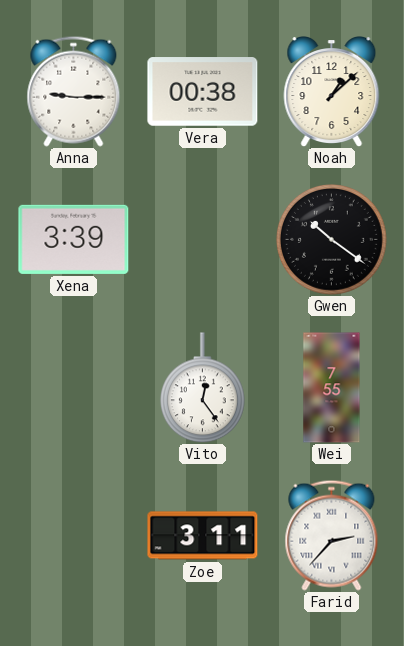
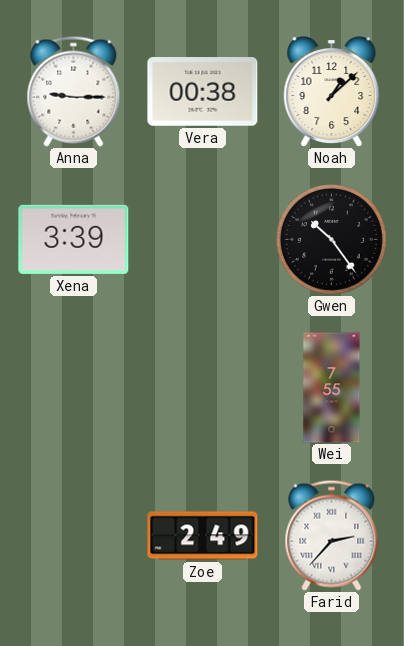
Gwen: 10:21 -> 10:24
Vito: 12:24 -> none
Zoe: 3:11 -> 2:49
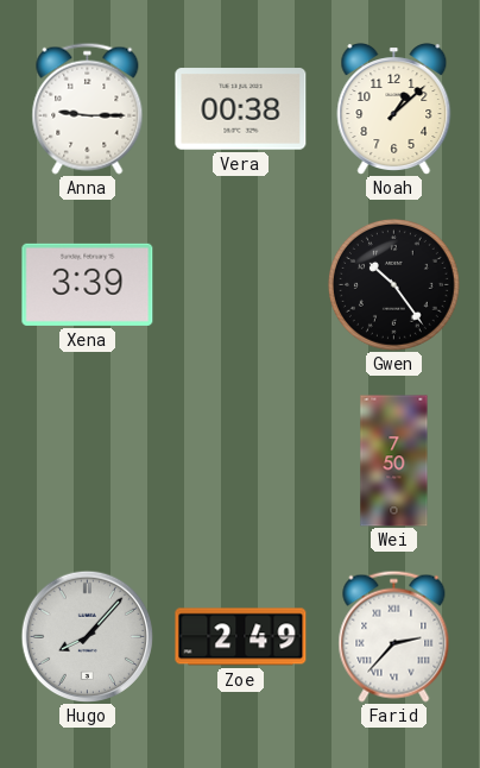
Wei: 7:55 -> 7:50
Hugo: none -> 8:07
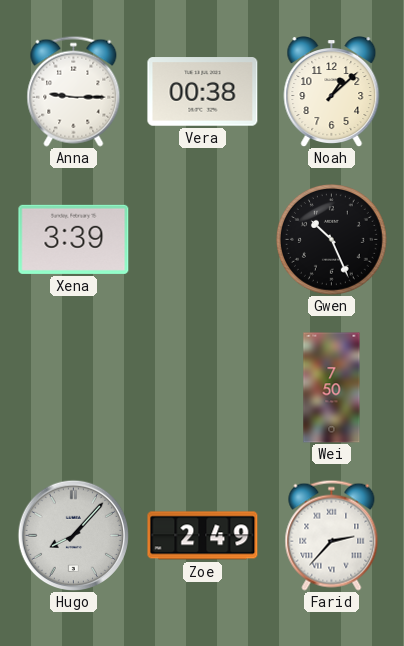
Gwen: 10:24 -> 10:26
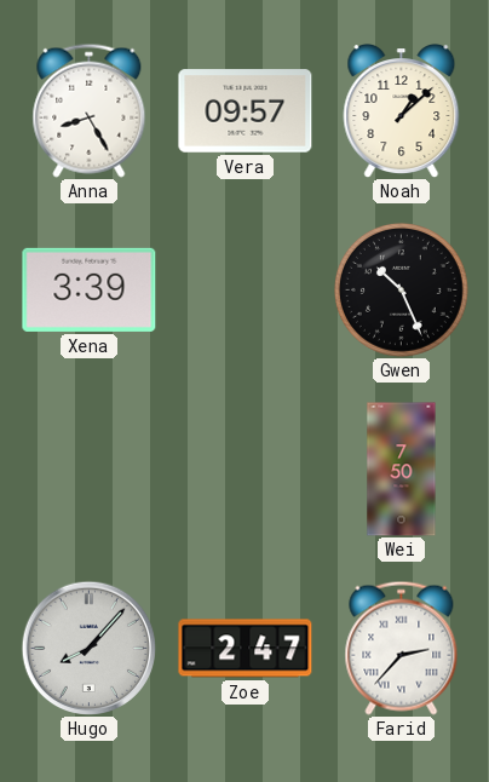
Anna: 9:15 -> 8:25
Vera: 00:38 -> 09:57
Zoe: 2:49 -> 2:47
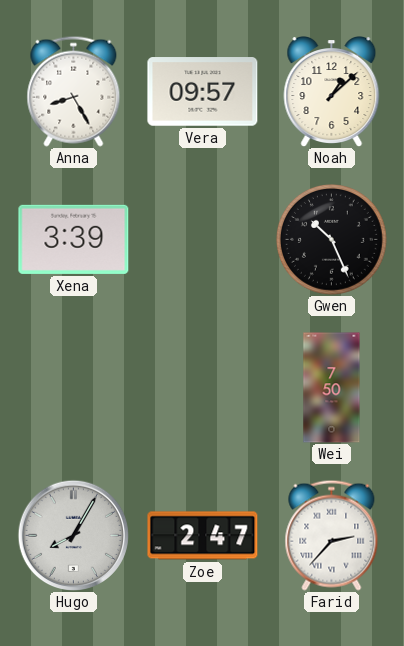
Hugo: 8:07 -> 8:05
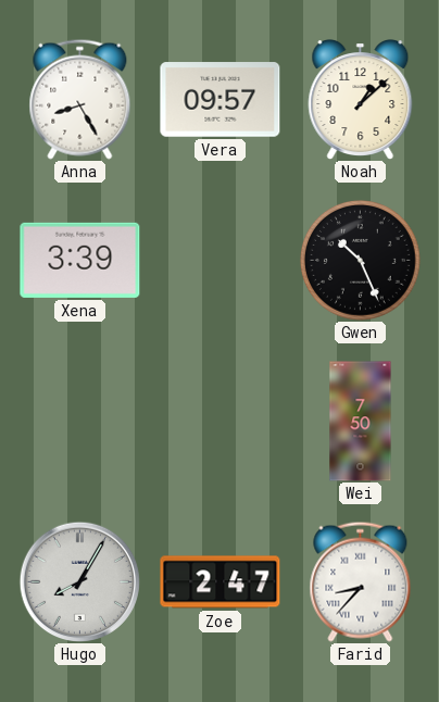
Farid: 2:37 -> 8:37
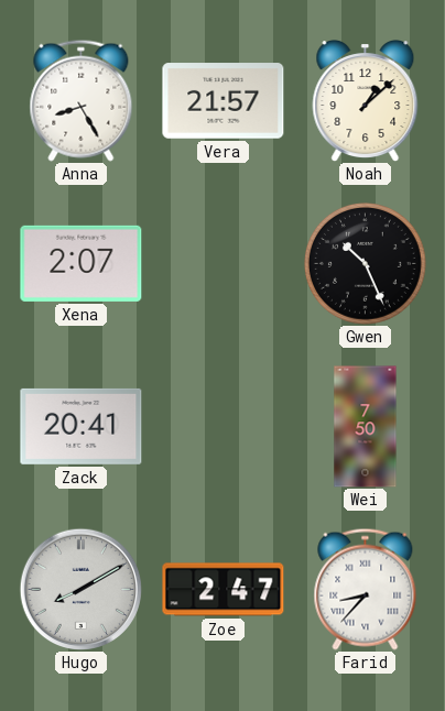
Vera: 09:57 -> 21:57
Xena: 3:39 -> 2:07
Zack: none -> 20:41
Hugo: 8:05 -> 8:10
